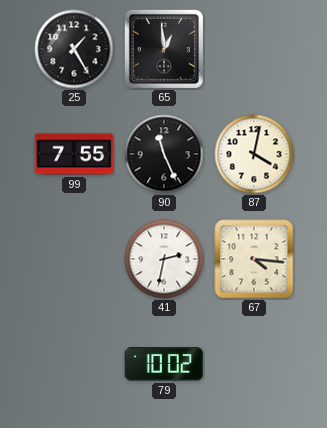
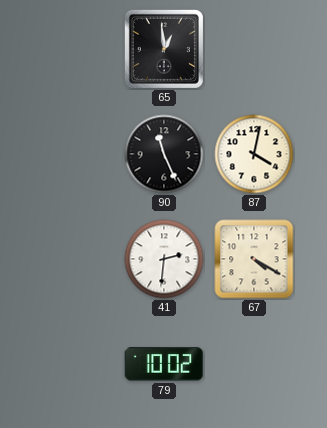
25: 1:25 -> none
99: 7:55 -> none
41: 2:32 -> 2:31
67: 4:16 -> 4:20
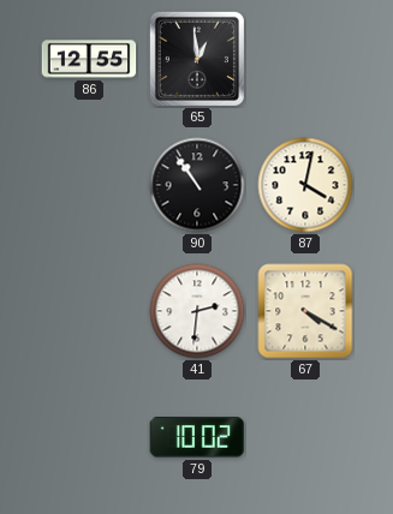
86: none -> 12:55
90: 11:26 -> 10:54
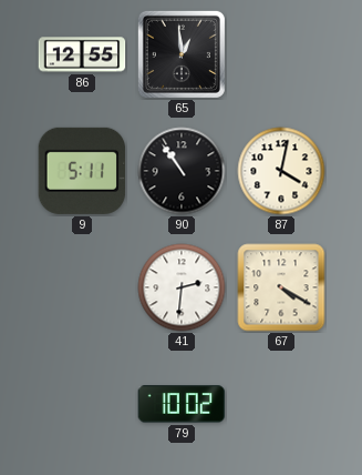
9: none -> 5:11
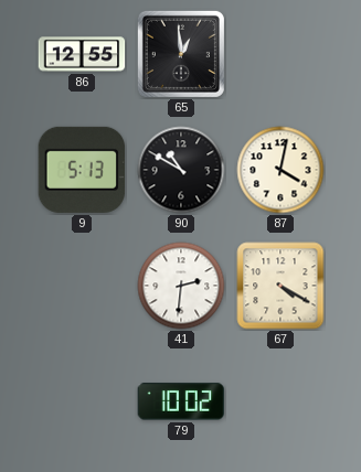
9: 5:11 -> 5:13
90: 10:54 -> 10:50
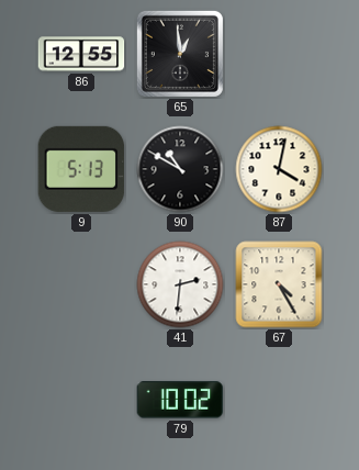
67: 4:20 -> 4:25
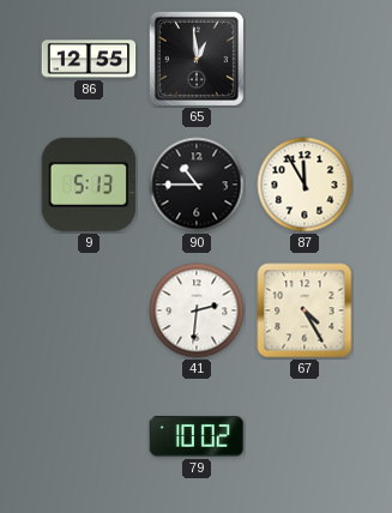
90: 10:50 -> 10:45
87: 4:02 -> 11:55
